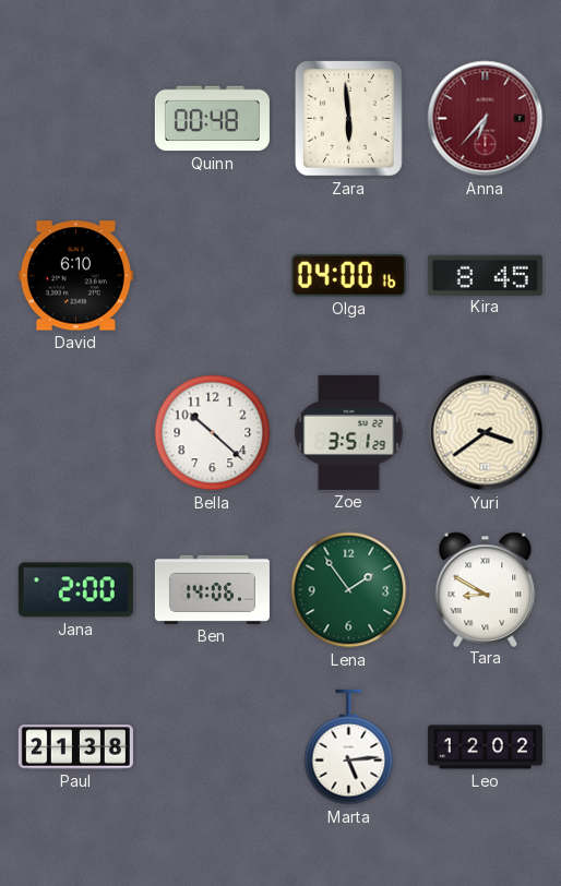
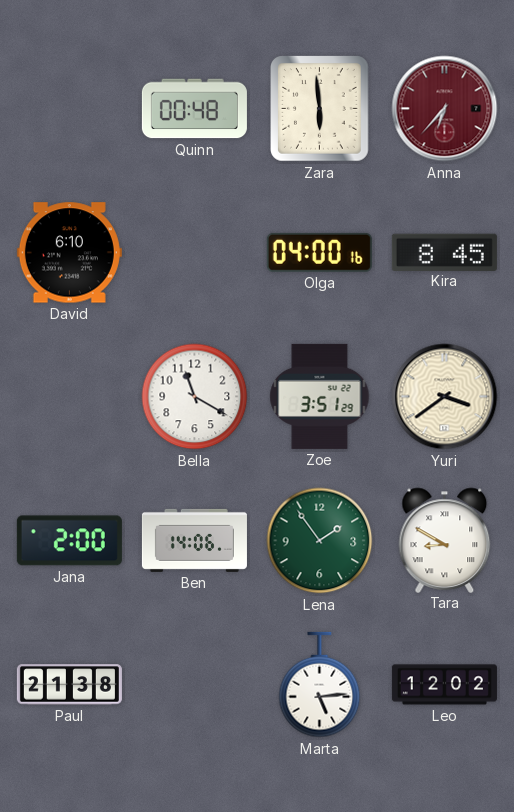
Bella: 10:22 -> 11:20
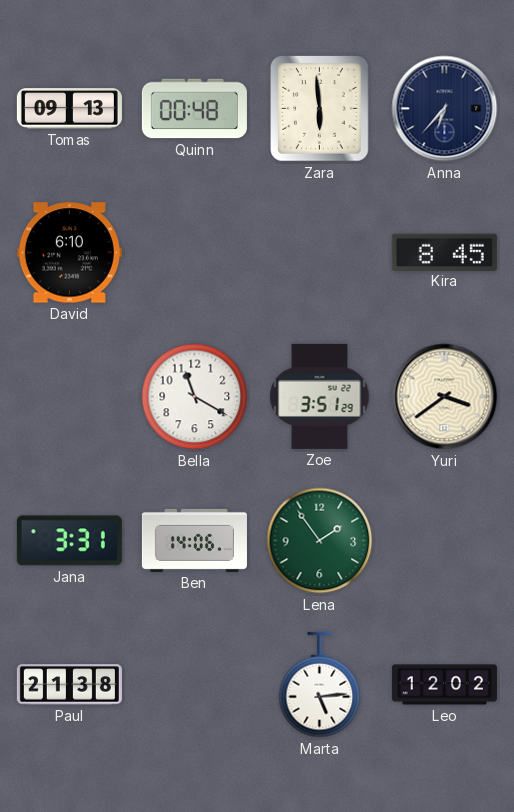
Tomas: none -> 09:13
Anna dial: burgundy -> navy
Olga: 04:00 -> none
Jana: 2:00 -> 3:31
Tara: 8:50 -> none
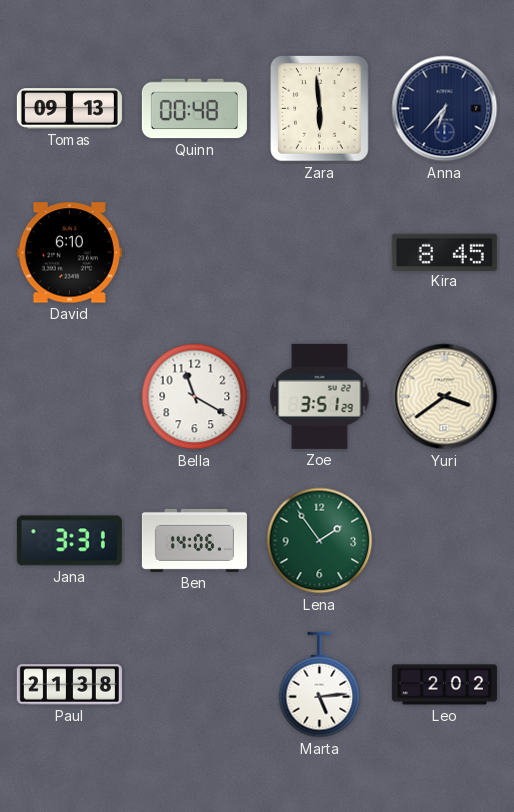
Leo: 12:02 -> 2:02
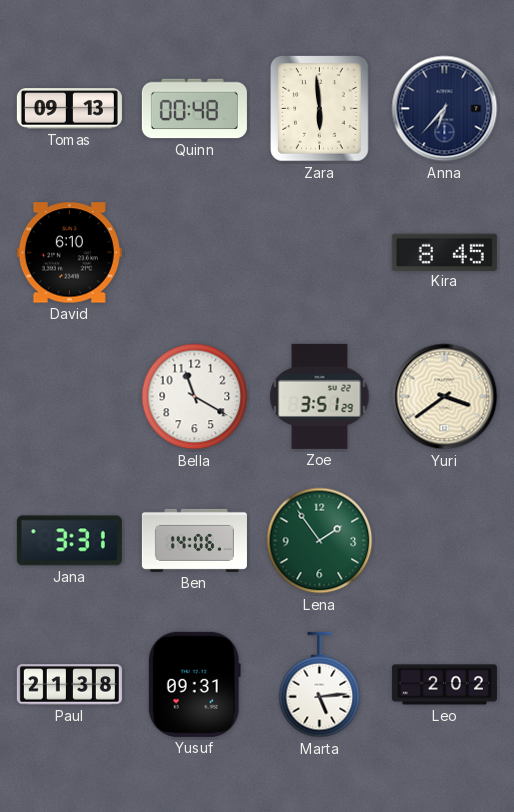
Yusuf: none -> 09:31
